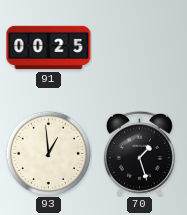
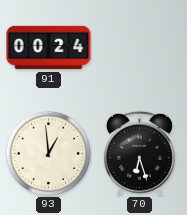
91: 00:25 -> 00:24
70: 1:27 -> 6:27
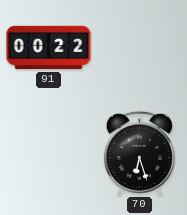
91: 00:24 -> 00:22
93: 12:59 -> none
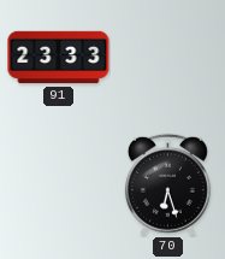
91: 00:22 -> 23:33
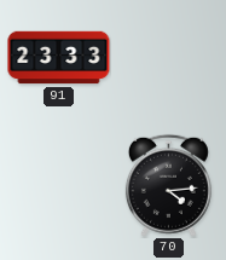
70: 6:27 -> 4:14
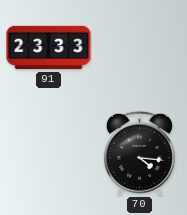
70: 4:14 -> 4:16
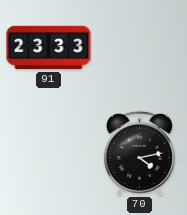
70: 4:16 -> 4:13
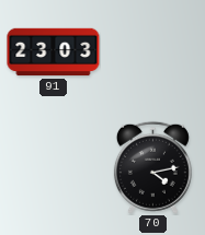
91: 23:33 -> 23:03
